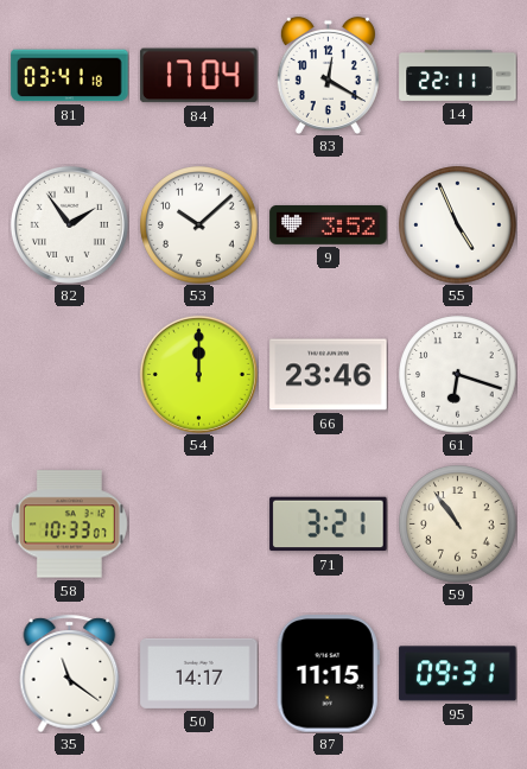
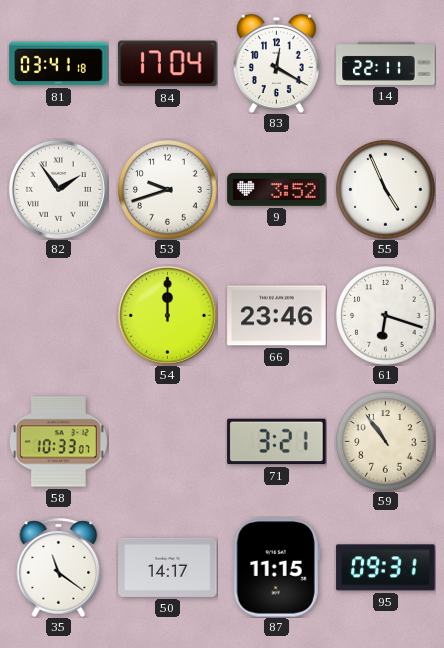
53: 10:08 -> 9:42
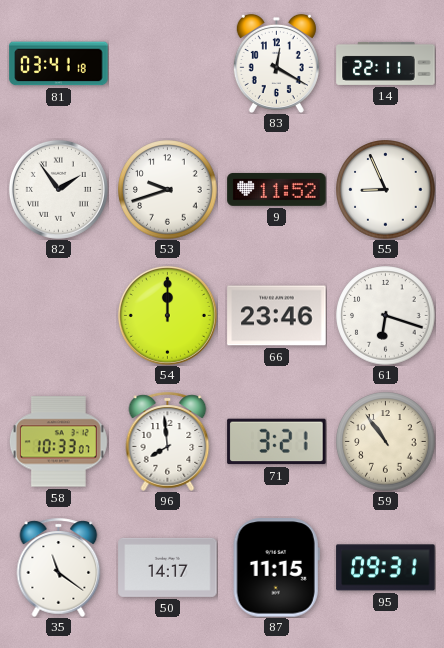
84: 17:04 -> none
9: 3:52 -> 11:52
55: 4:56 -> 8:56
96: none -> 7:59
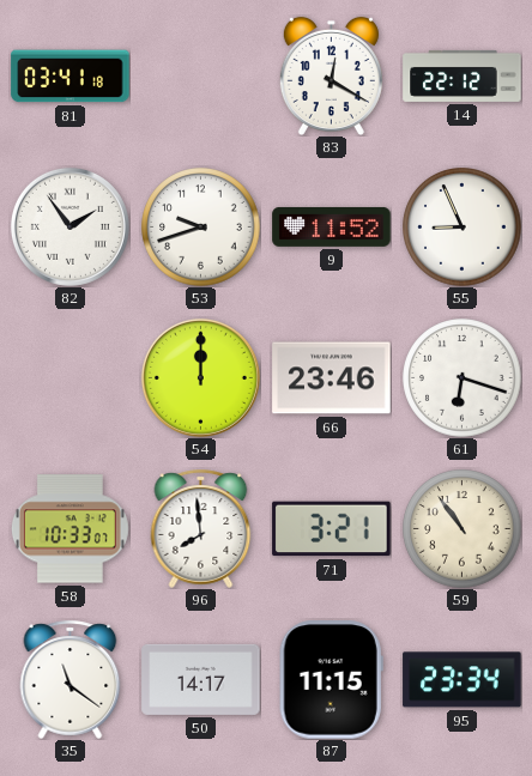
14: 22:11 -> 22:12
95: 09:31 -> 23:34
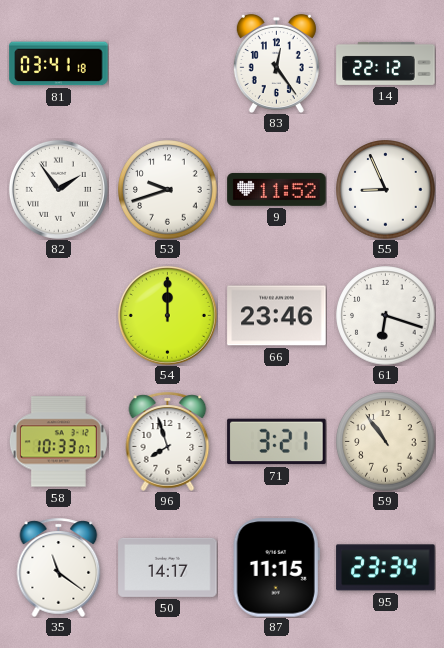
83: 12:20 -> 12:24
96: 7:59 -> 7:57
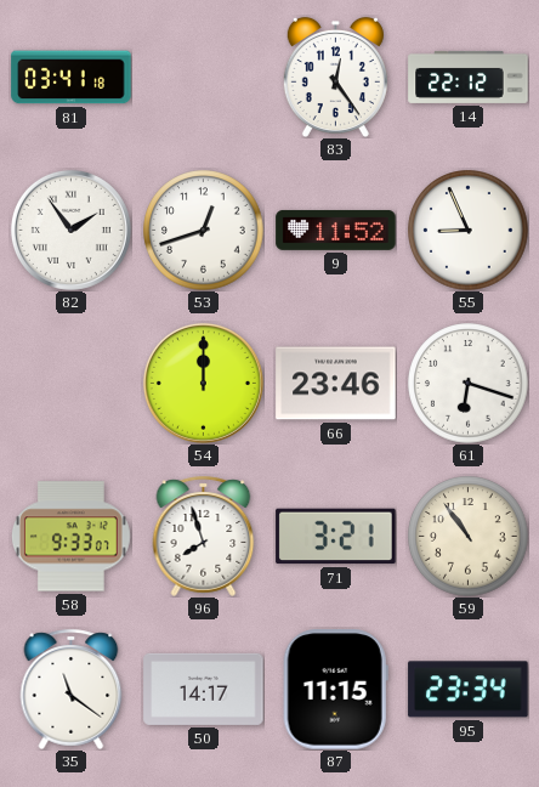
53: 9:42 -> 12:42
58: 10:33 -> 9:33
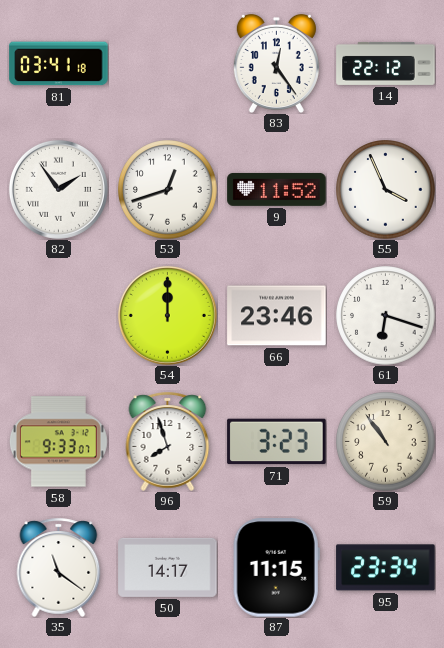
55: 8:56 -> 3:56
71: 3:21 -> 3:23
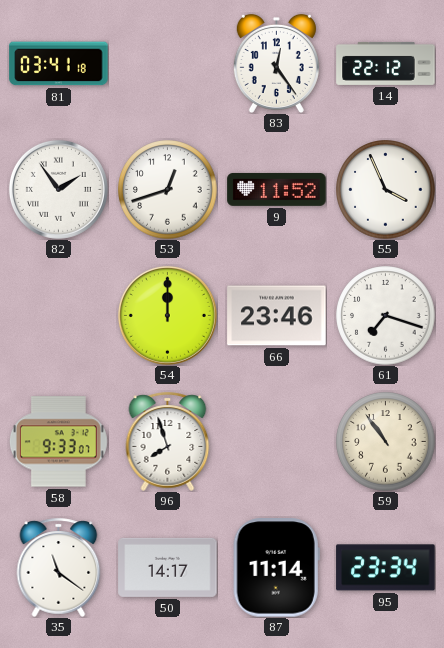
61: 6:18 -> 7:18
71: 3:23 -> none
87: 11:15 -> 11:14
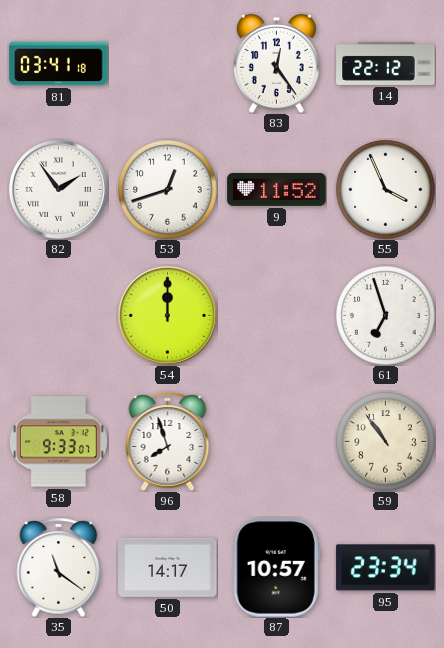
66: 23:46 -> none
61: 7:18 -> 6:57
87: 11:14 -> 10:57
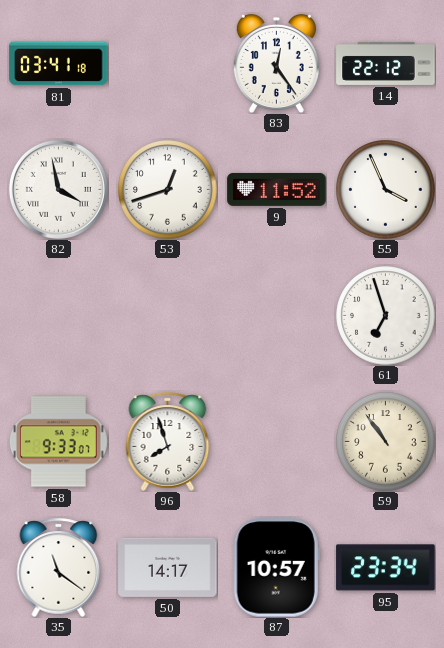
82: 1:54 -> 3:58
54: 12:00 -> none
